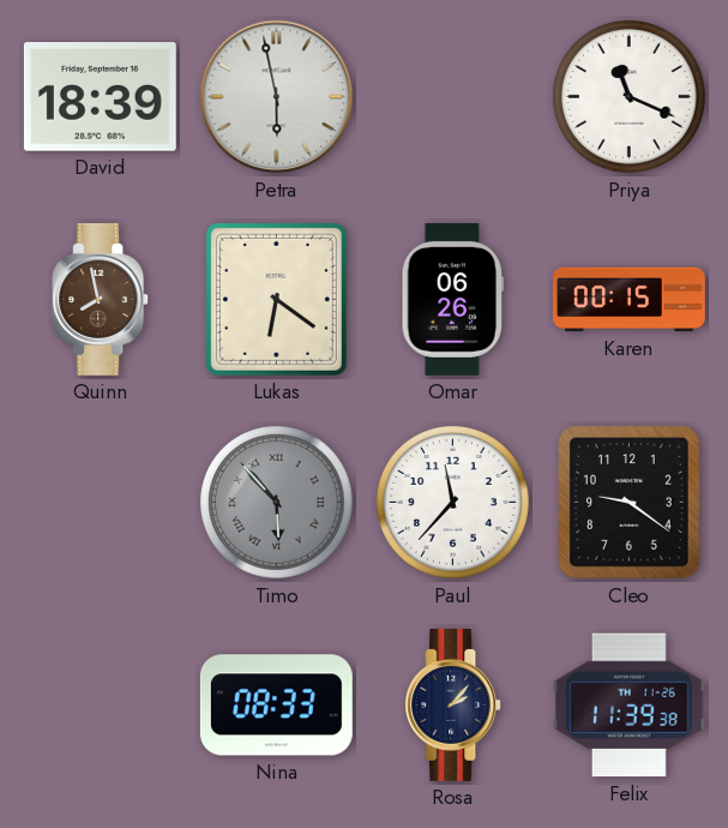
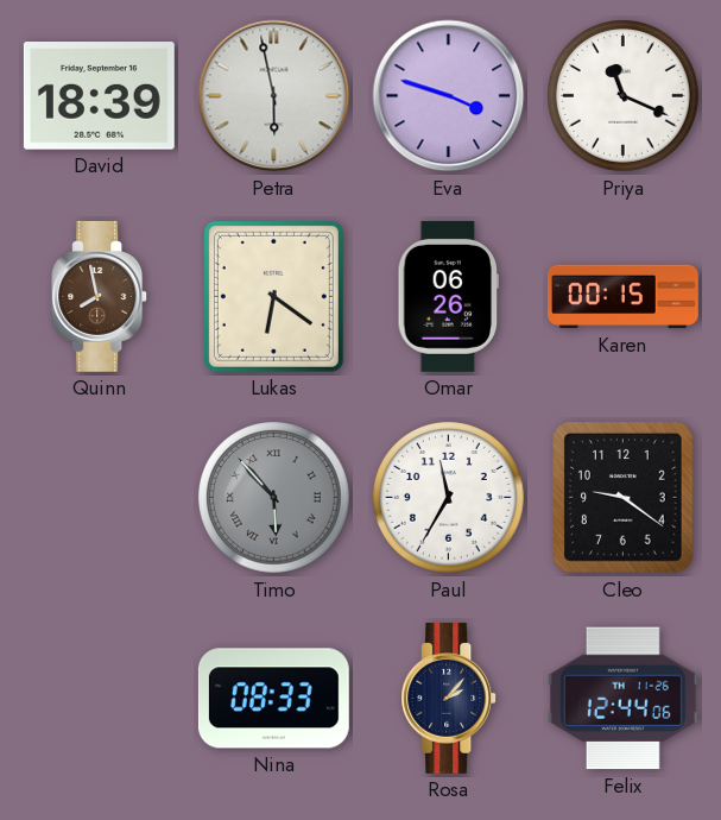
Eva: none -> 3:48
Paul: 11:37 -> 11:35
Felix: 11:39 -> 12:44
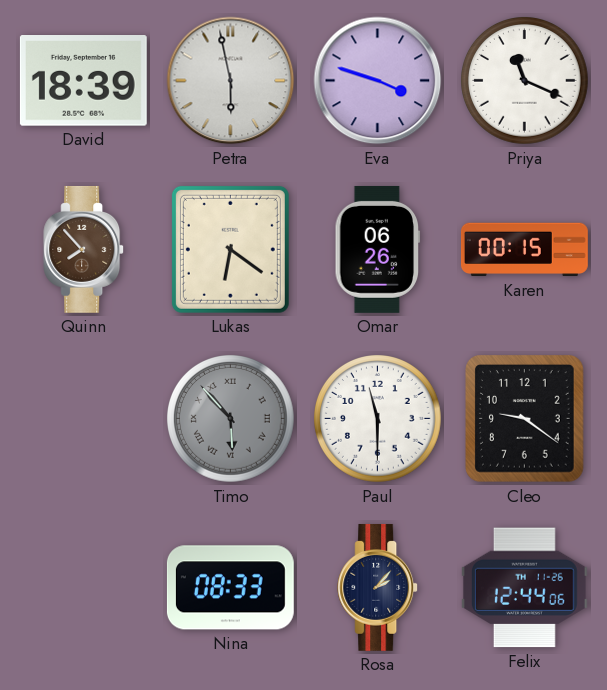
Quinn: 7:58 -> 7:53
Paul: 11:35 -> 11:30
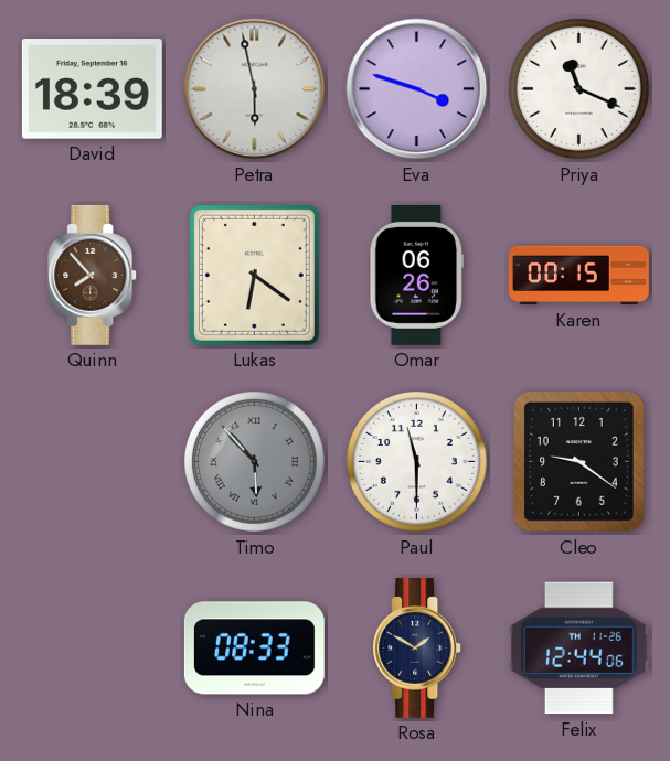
Rosa: 2:07 -> 1:50
